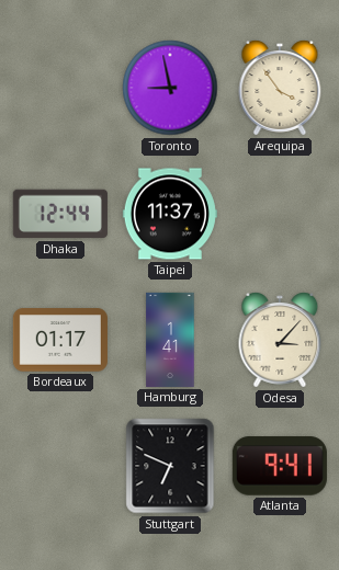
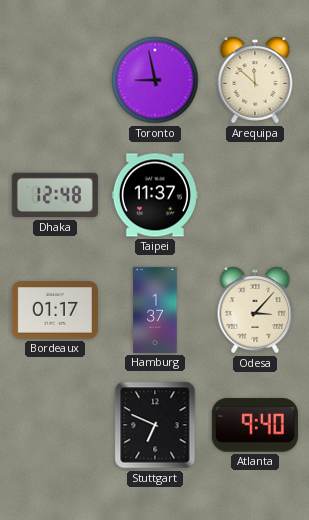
Arequipa: 3:54 -> 11:52
Dhaka: 12:44 -> 12:48
Hamburg: 1:41 -> 1:37
Atlanta: 9:41 -> 9:40
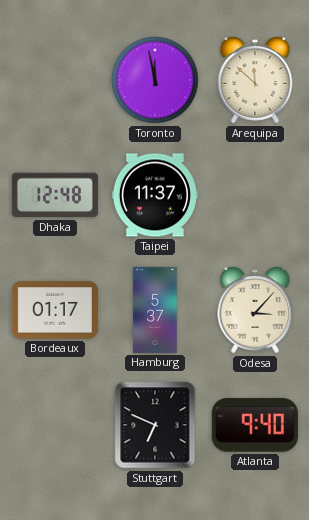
Toronto: 8:58 -> 11:58
Hamburg: 1:37 -> 5:37
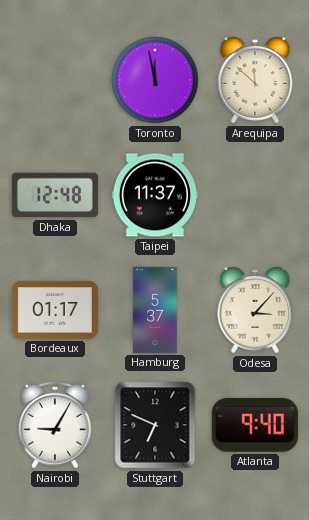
Nairobi: none -> 9:05
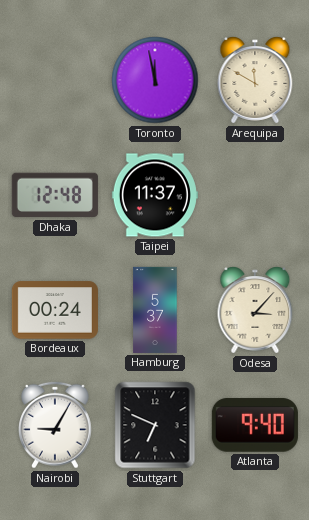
Arequipa: 11:52 -> 11:50
Bordeaux: 01:17 -> 00:24
